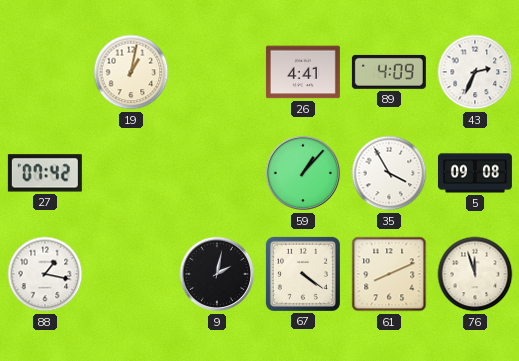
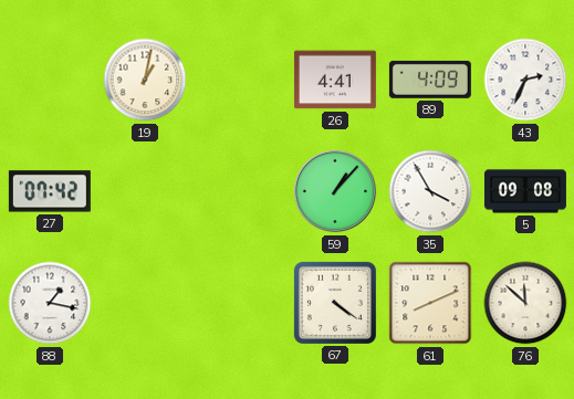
9: 2:02 -> none
76: 11:57 -> 11:52
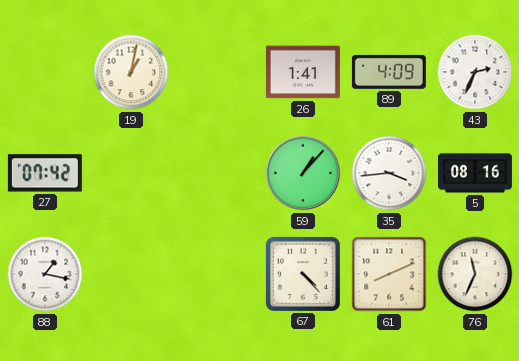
26: 4:41 -> 1:41
35: 3:55 -> 3:44
5: 09:08 -> 08:16
67: 4:21 -> 4:23
76: 11:52 -> 11:34
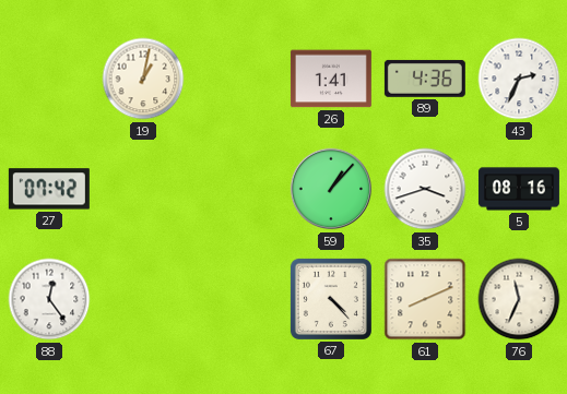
89: 4:09 -> 4:36
35: 3:44 -> 3:42
88: 1:17 -> 12:24
